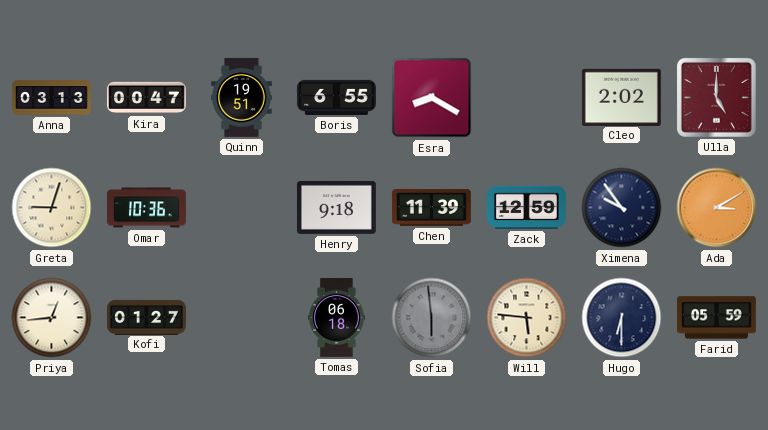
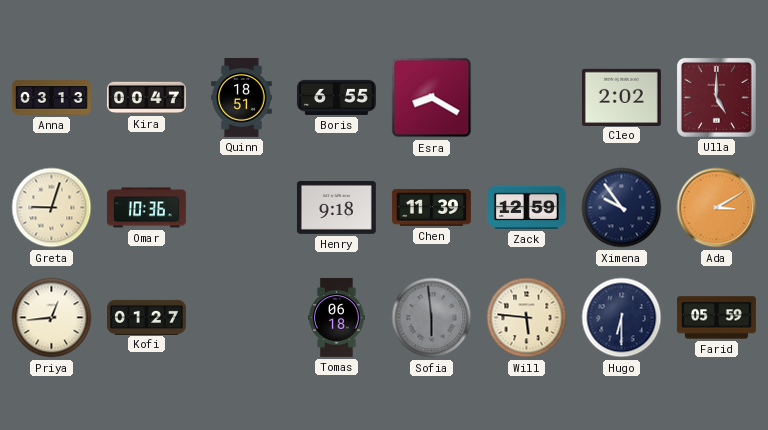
Quinn: 19:51 -> 18:51
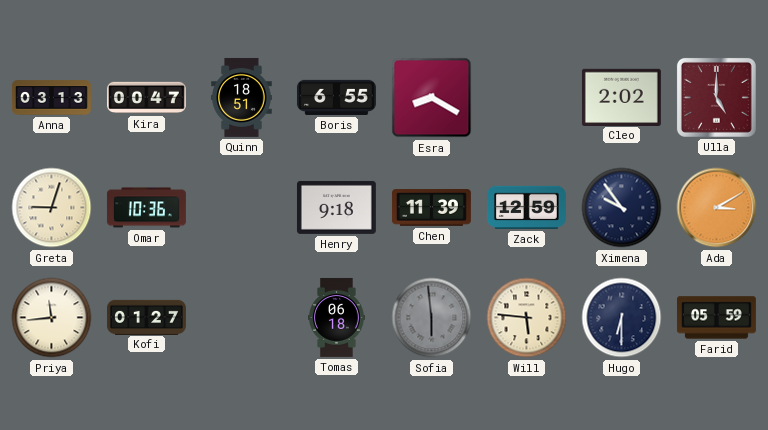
Priya: 12:44 -> 11:44
